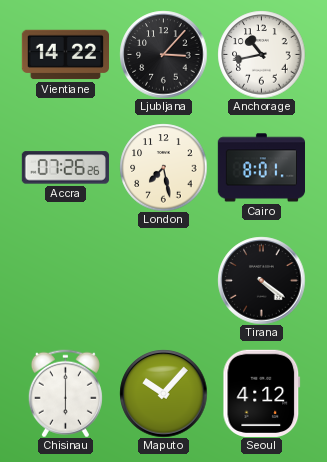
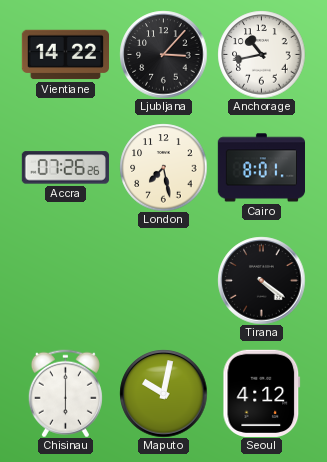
Maputo: 10:07 -> 10:02
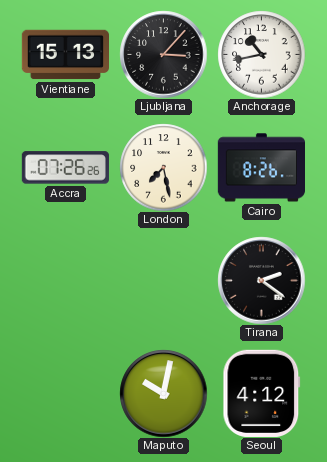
Vientiane: 14:22 -> 15:13
Cairo: 8:01 -> 8:26
Tirana: 4:21 -> 2:21
Chisinau: 6:00 -> none
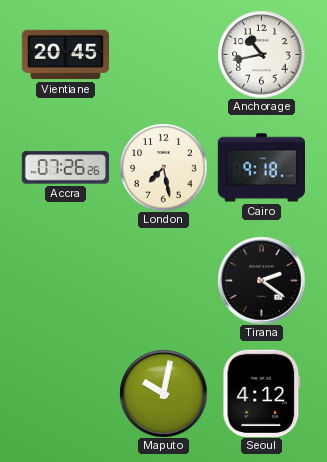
Vientiane: 15:13 -> 20:45
Ljubljana: 3:07 -> none
Cairo: 8:26 -> 9:18
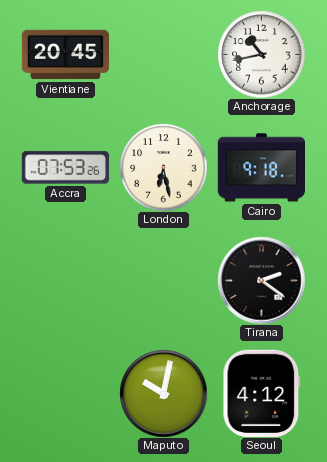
Accra: 07:26 -> 07:53
London: 7:28 -> 6:28
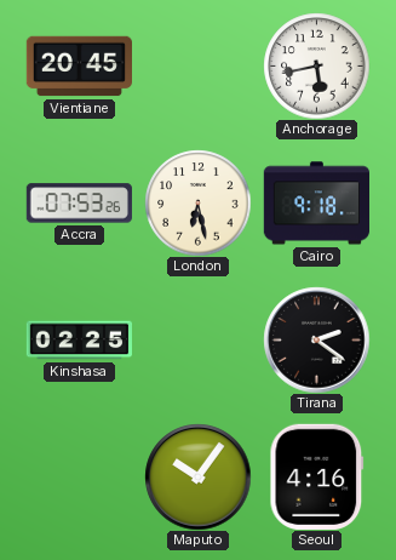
Anchorage: 10:43 -> 5:43
Kinshasa: none -> 02:25
Maputo: 10:02 -> 10:06
Seoul: 4:12 -> 4:16
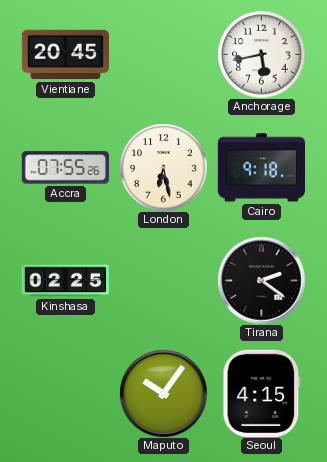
Accra: 07:53 -> 07:55
Seoul: 4:16 -> 4:15
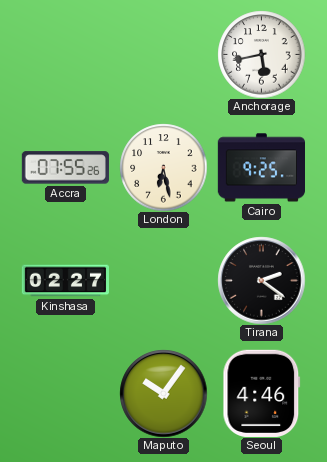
Vientiane: 20:45 -> none
Cairo: 9:18 -> 9:25
Kinshasa: 02:25 -> 02:27
Seoul: 4:15 -> 4:46
